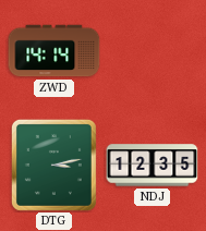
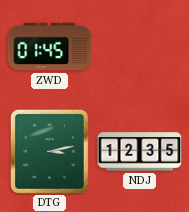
ZWD: 14:14 -> 01:45
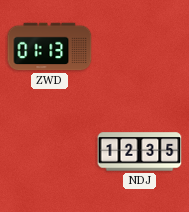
ZWD: 01:45 -> 01:13
DTG: 3:13 -> none
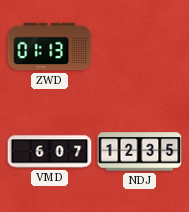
VMD: none -> 6:07
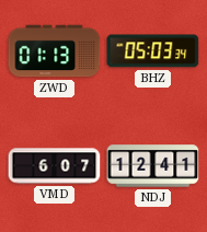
BHZ: none -> 05:03
NDJ: 12:35 -> 12:41
